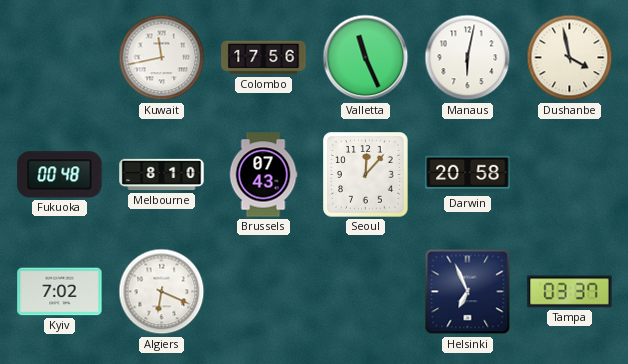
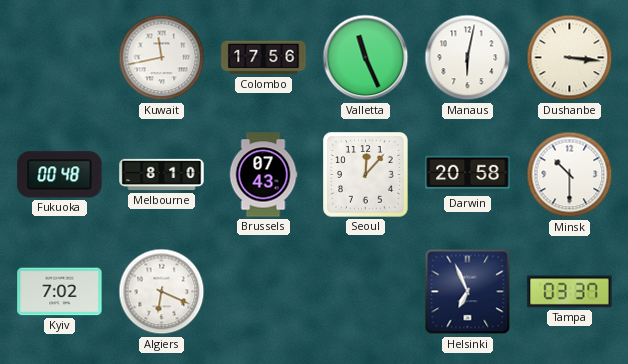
Dushanbe: 3:58 -> 3:16
Minsk: none -> 10:30
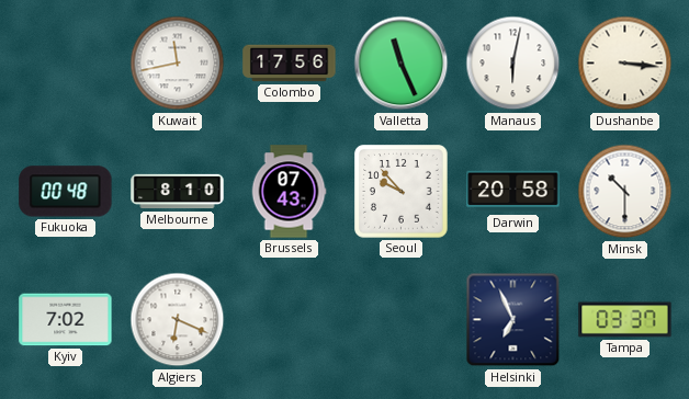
Seoul: 12:07 -> 9:53
